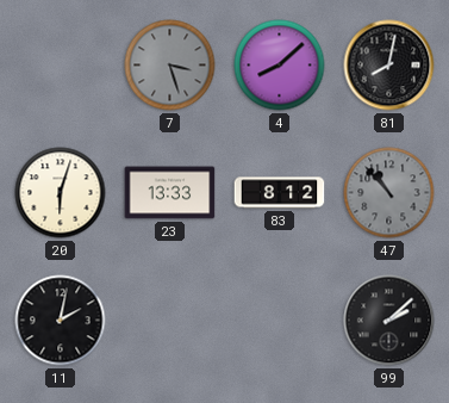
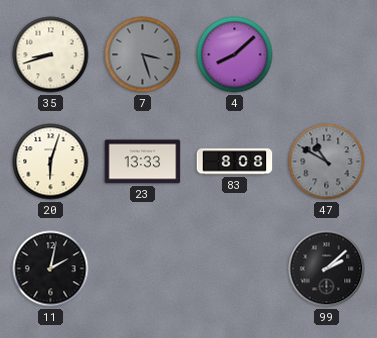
35: none -> 8:42
81: 8:02 -> none
83: 8:12 -> 8:08
47: 10:53 -> 10:50
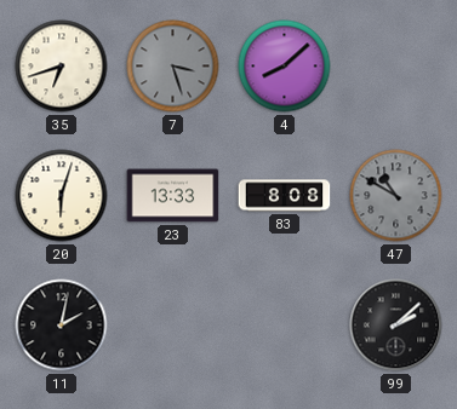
35: 8:42 -> 6:42
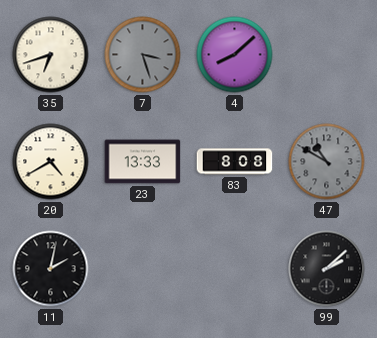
20: 6:03 -> 4:40
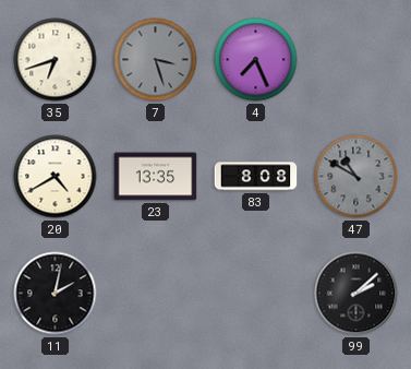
4: 8:08 -> 7:26
23: 13:33 -> 13:35
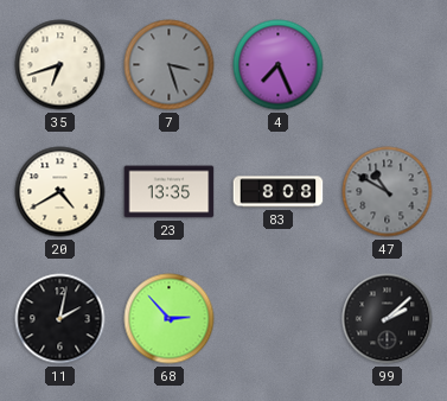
68: none -> 2:53
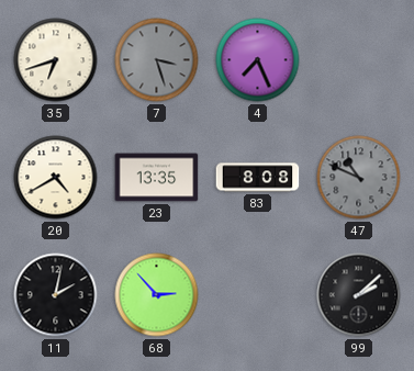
47: 10:50 -> 10:49
